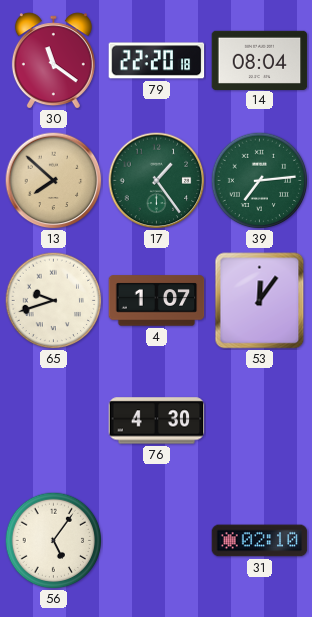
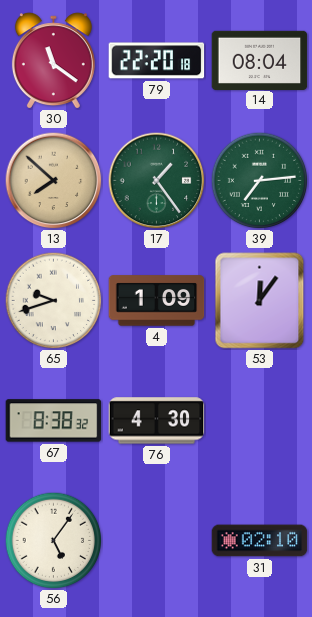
4: 1:07 -> 1:09
67: none -> 8:38
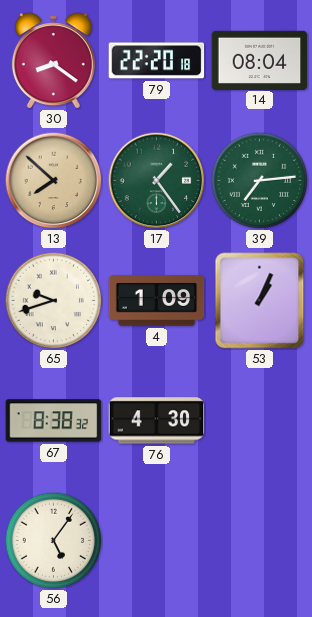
30: 11:21 -> 8:21
53: 12:06 -> 1:04
31: 02:10 -> none
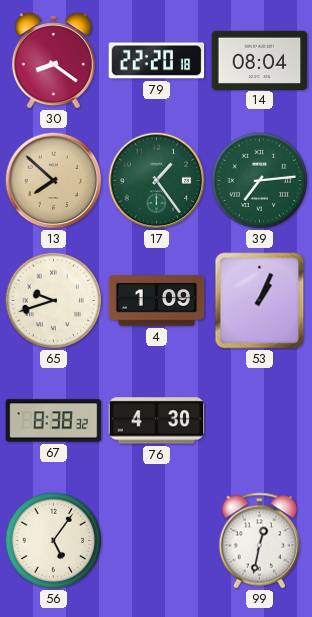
99: none -> 12:32
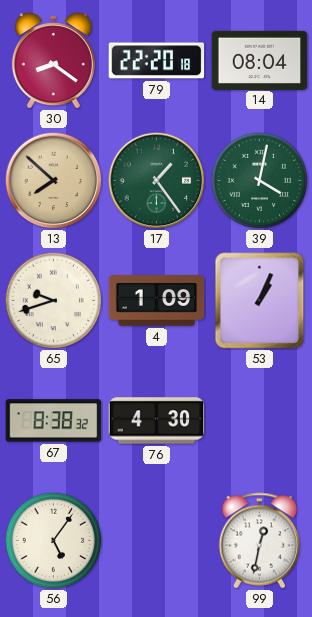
39: 7:14 -> 4:02
